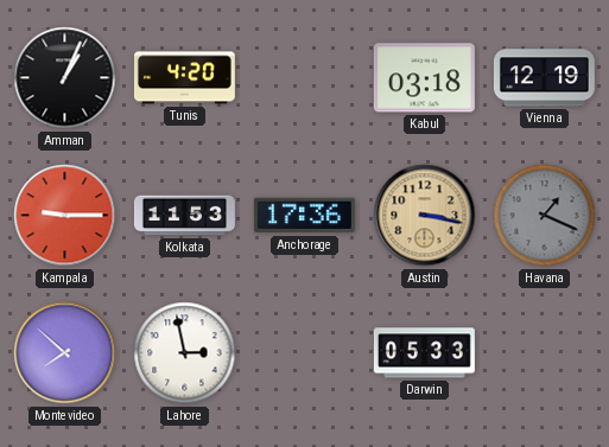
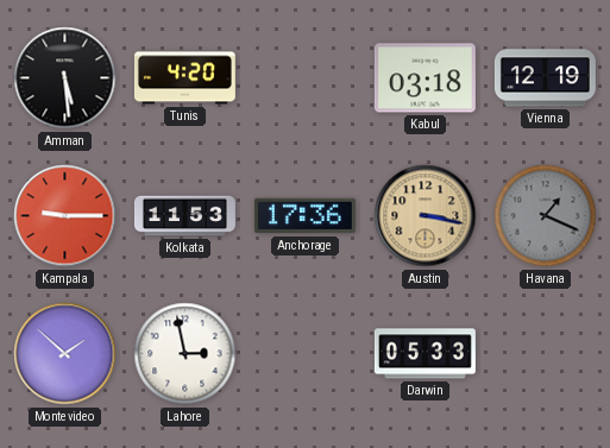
Amman: 1:04 -> 5:29
Montevideo: 7:52 -> 1:52
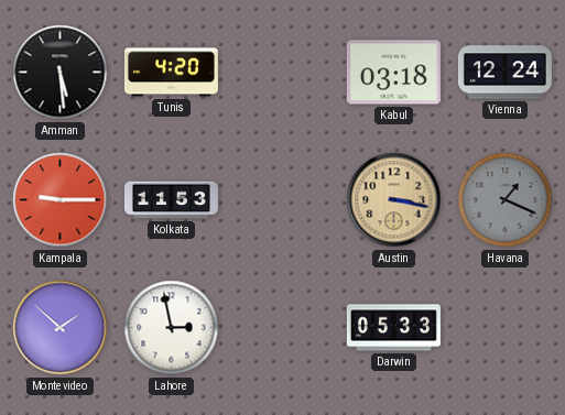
Vienna: 12:19 -> 12:24
Anchorage: 17:36 -> none
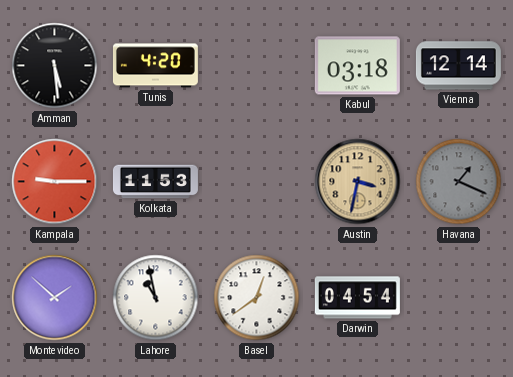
Vienna: 12:24 -> 12:14
Austin: 3:17 -> 3:32
Lahore: 2:58 -> 10:58
Basel: none -> 12:39
Darwin: 05:33 -> 04:54
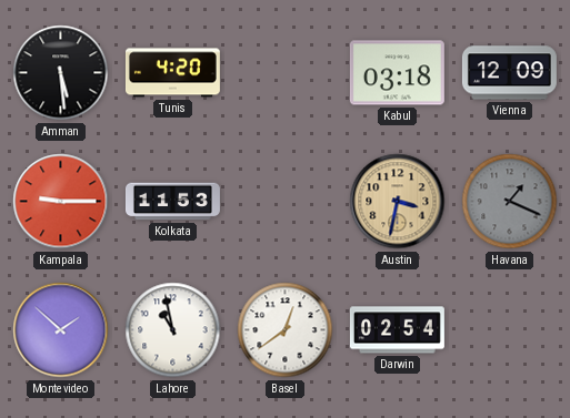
Vienna: 12:14 -> 12:09
Darwin: 04:54 -> 02:54
